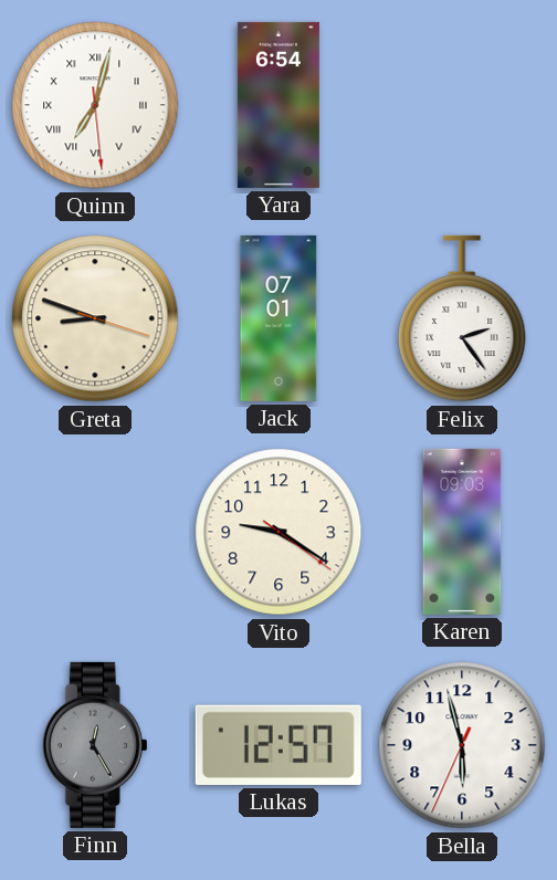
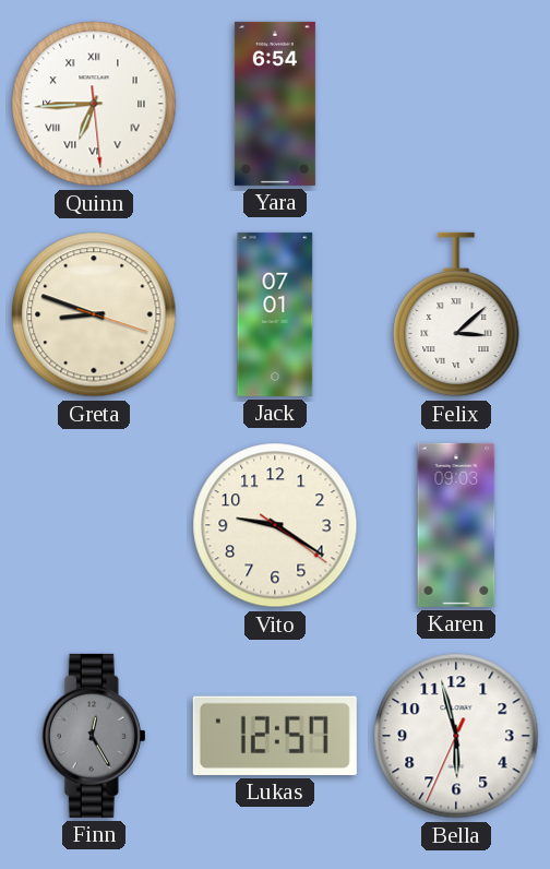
Quinn: 7:02 -> 6:44
Felix: 2:24 -> 3:08
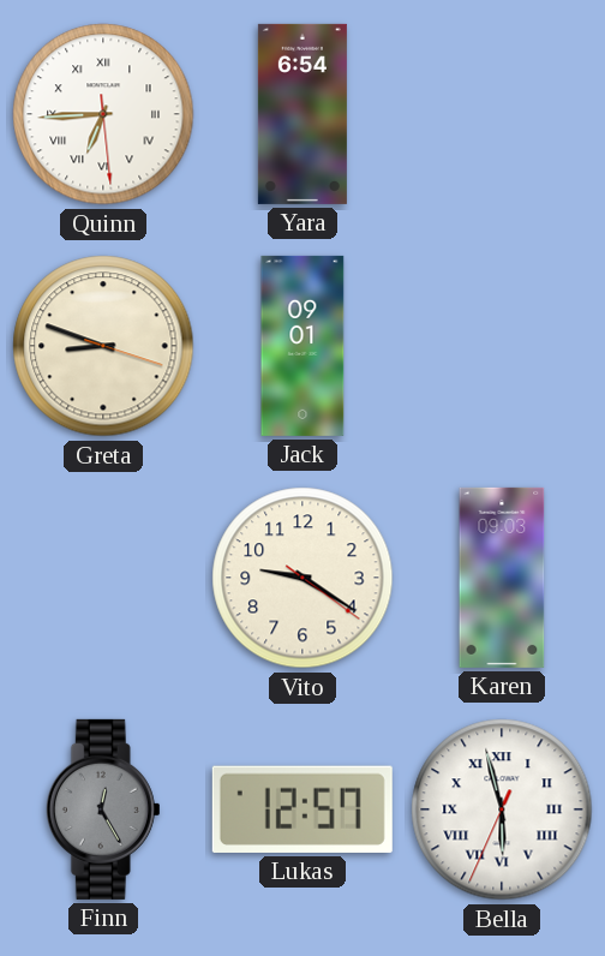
Jack: 07:01 -> 09:01
Felix: 3:08 -> none
Bella numerals: Arabic -> Roman
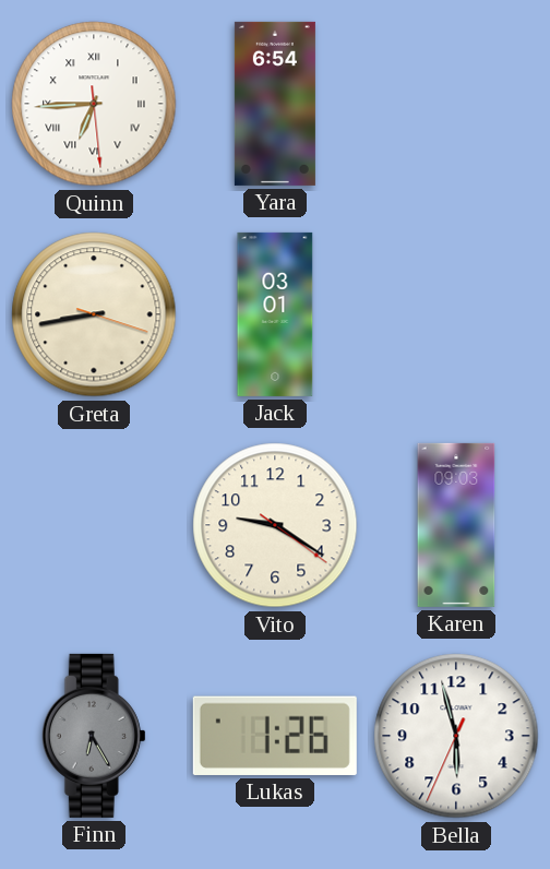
Greta: 8:48 -> 8:43
Jack: 09:01 -> 03:01
Finn: 12:25 -> 6:25
Lukas: 12:57 -> 1:26
Bella numerals: Roman -> Arabic
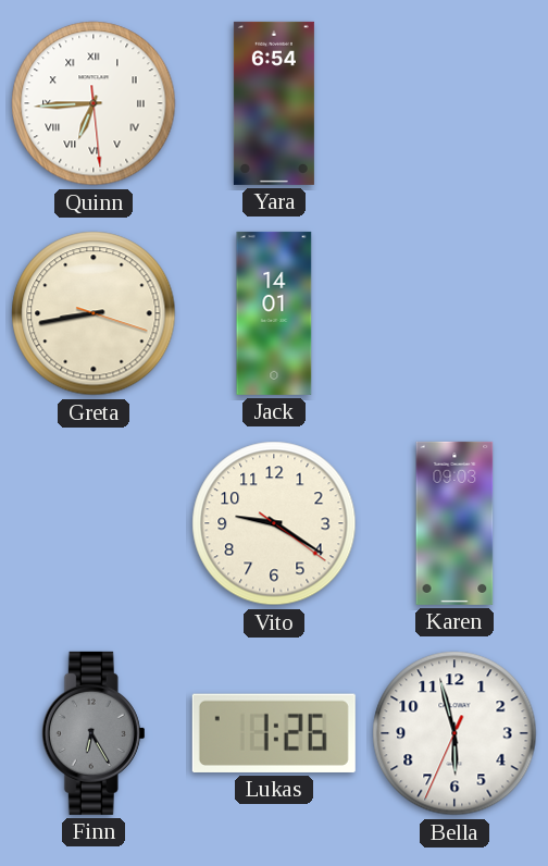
Jack: 03:01 -> 14:01
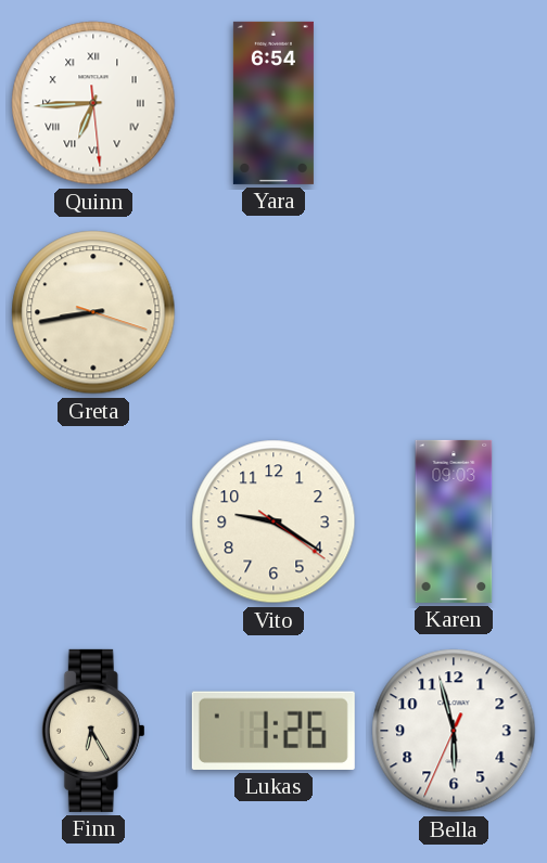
Jack: 14:01 -> none
Finn dial: grey -> cream
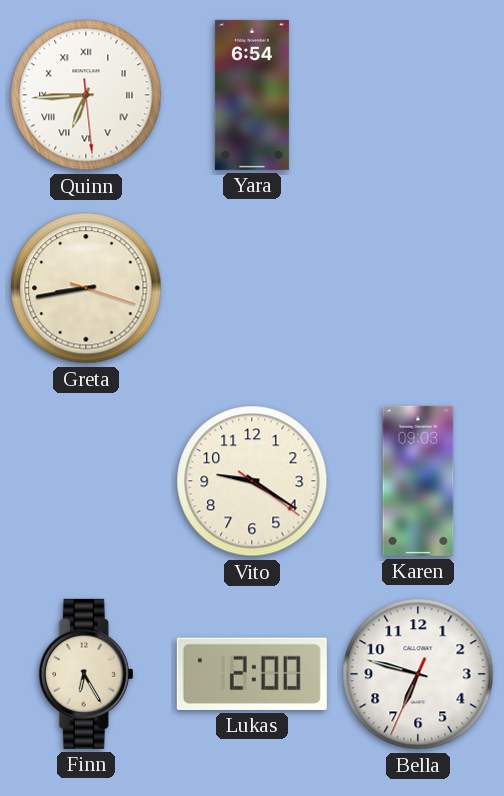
Lukas: 1:26 -> 2:00
Bella: 5:57 -> 6:47
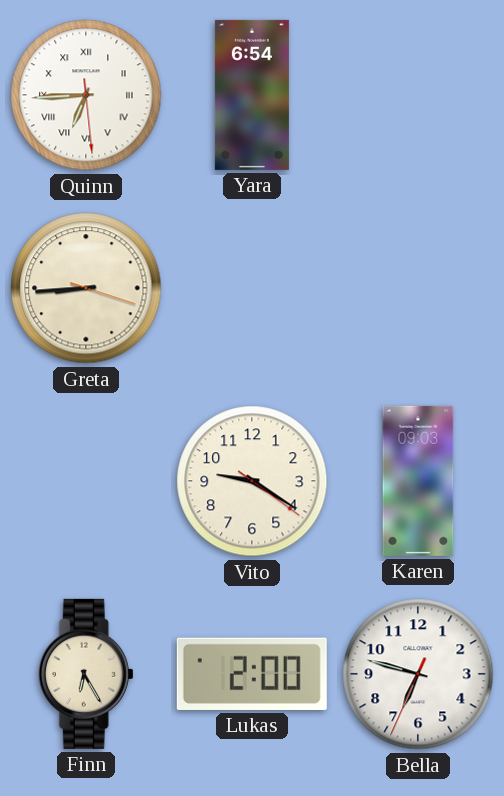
Greta: 8:43 -> 8:44
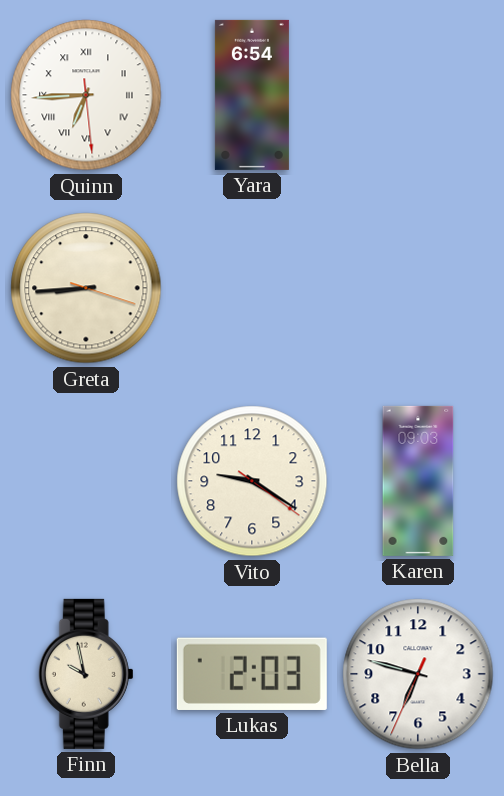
Finn: 6:25 -> 9:58
Lukas: 2:00 -> 2:03
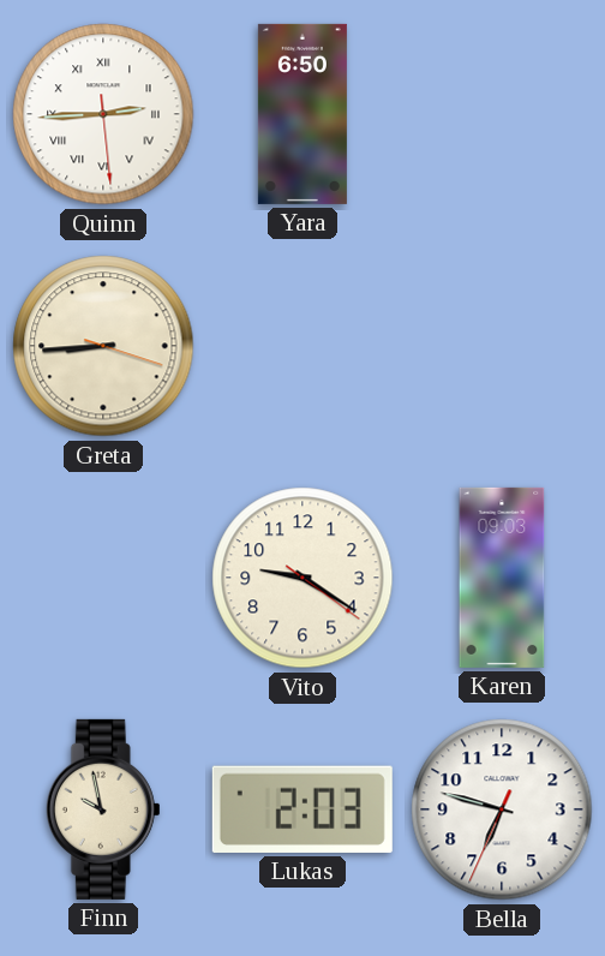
Quinn: 6:44 -> 2:44
Yara: 6:54 -> 6:50
